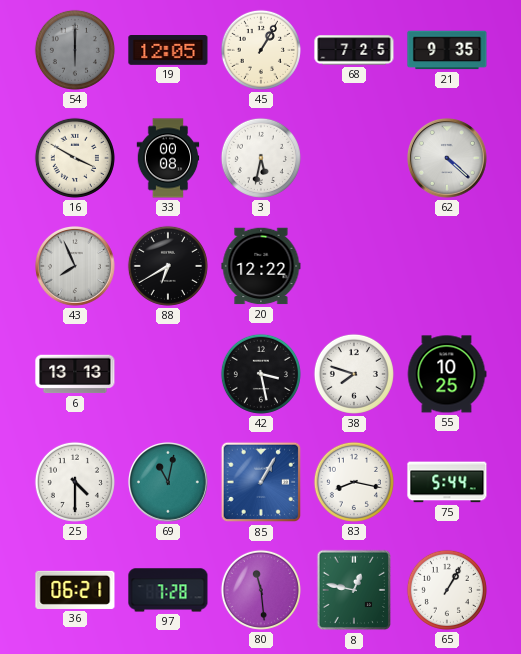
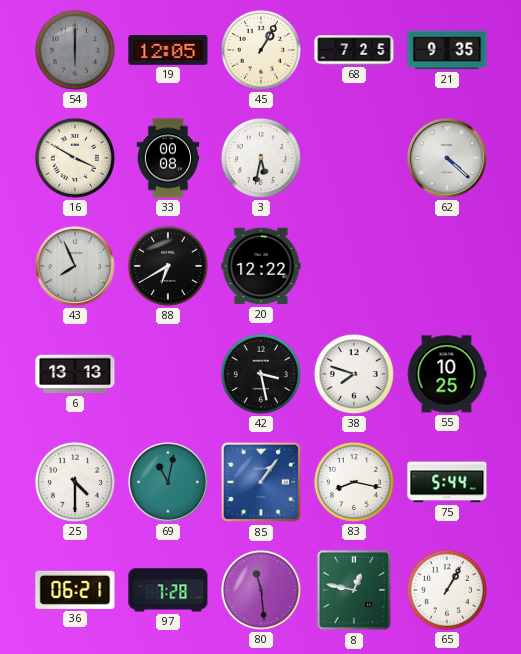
85: 1:05 -> 1:06
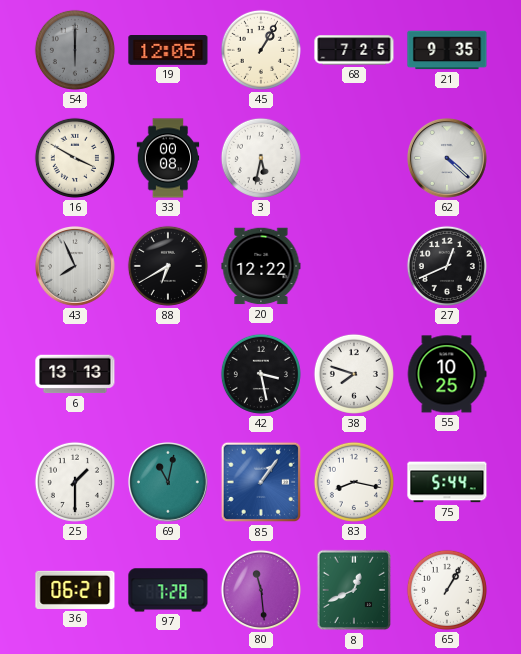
27: none -> 12:41
25: 4:30 -> 1:30
8: 12:47 -> 12:41
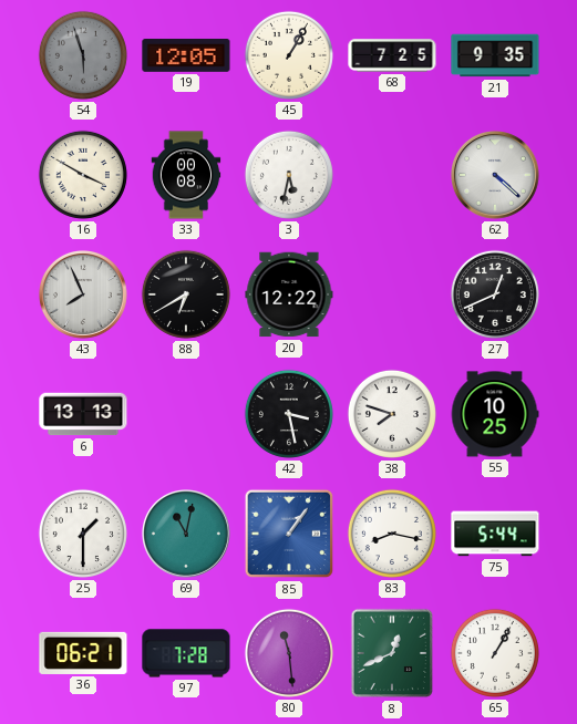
54: 6:00 -> 5:57
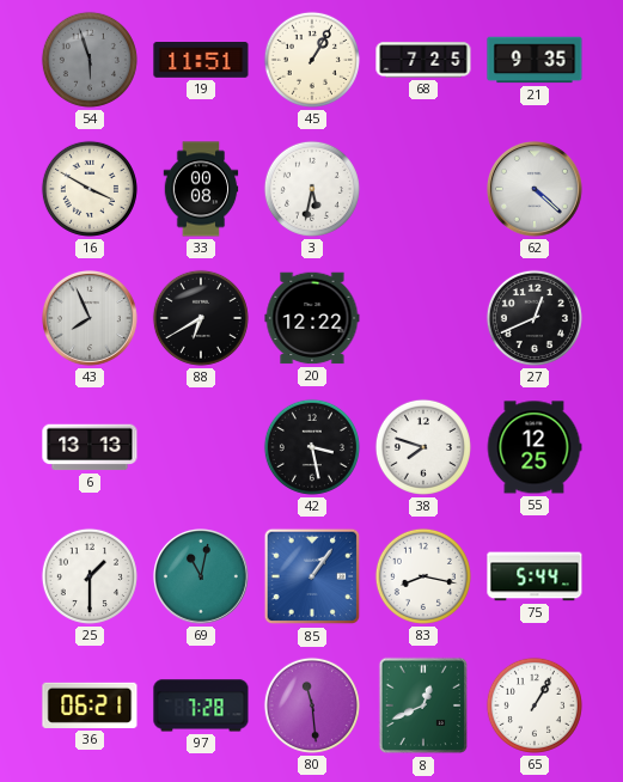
19: 12:05 -> 11:51
55: 10:25 -> 12:25
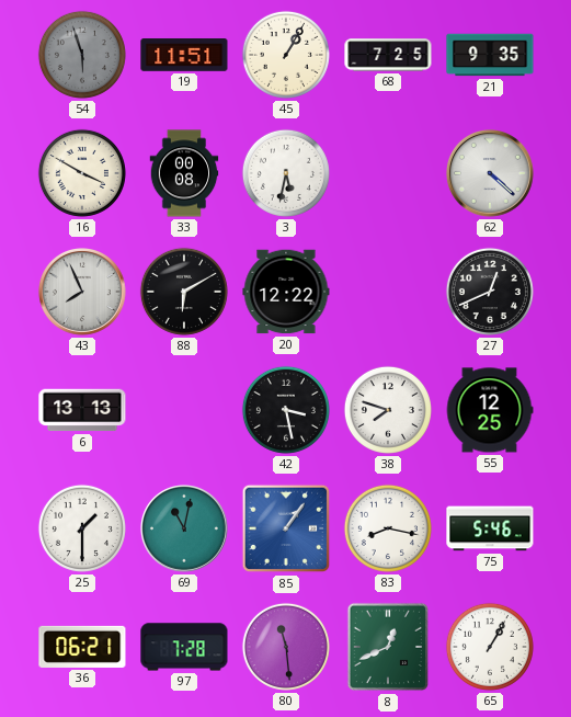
88: 6:40 -> 6:10
75: 5:44 -> 5:46
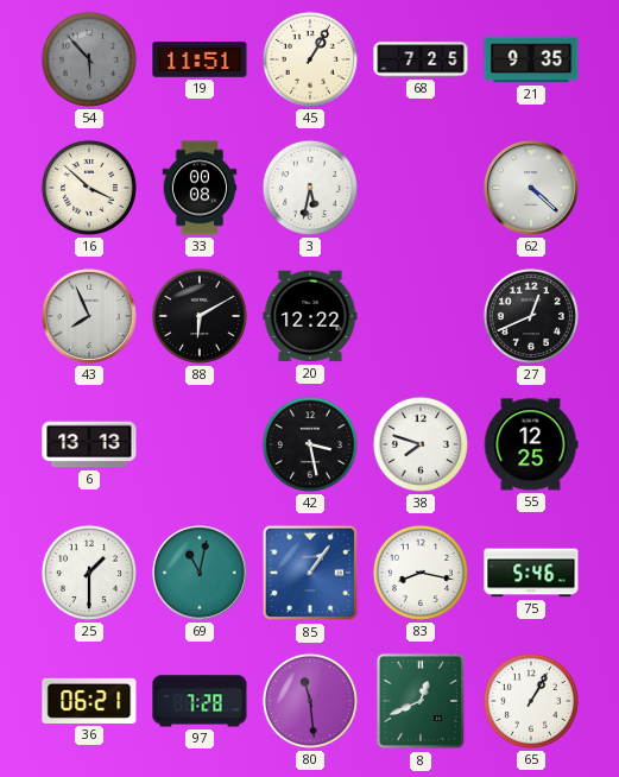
54: 5:57 -> 5:53
16: 3:50 -> 3:52
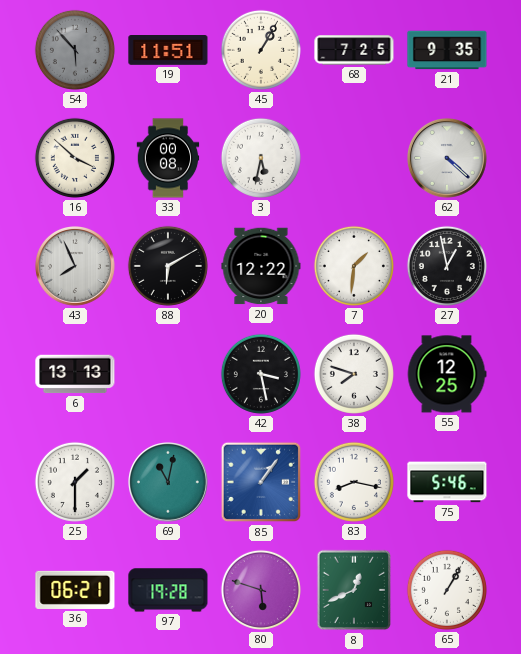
7: none -> 1:31
27: 12:41 -> 12:58
97: 7:28 -> 19:28
80: 11:29 -> 5:48
